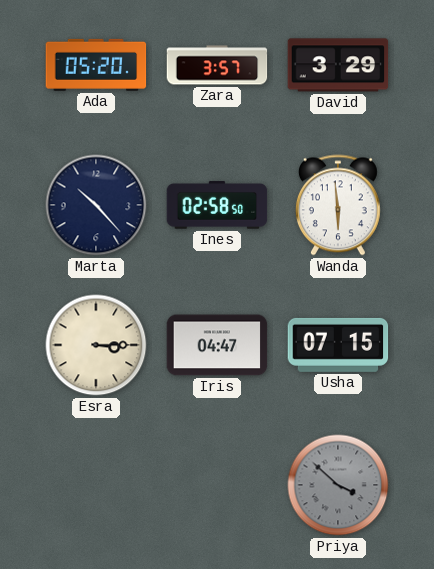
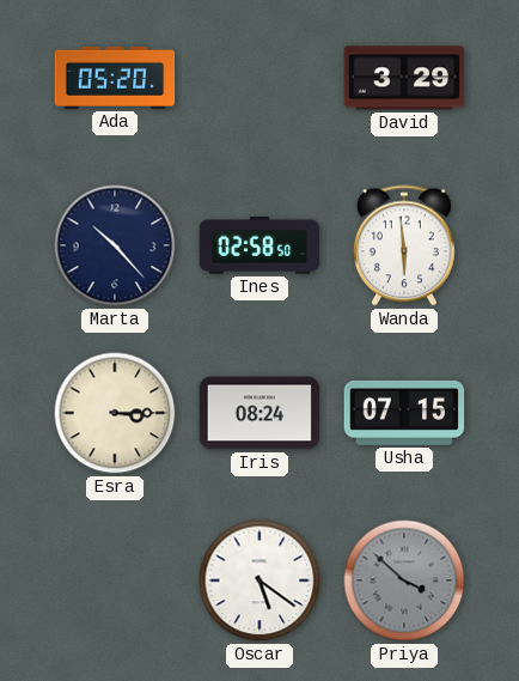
Zara: 3:57 -> none
Iris: 04:47 -> 08:24
Oscar: none -> 5:21
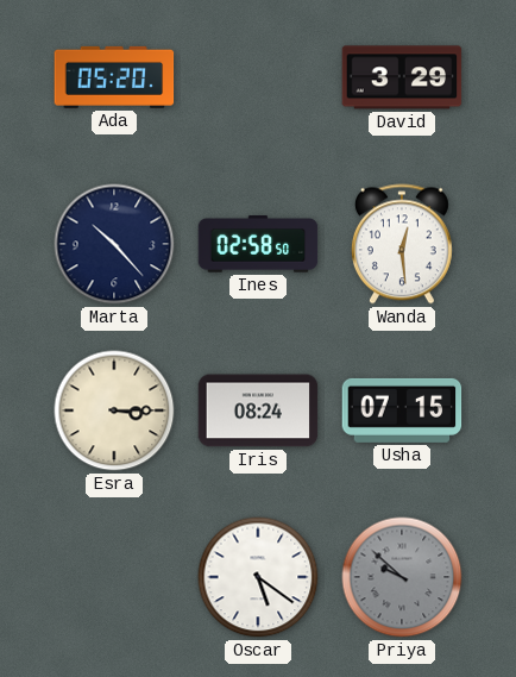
Wanda: 5:59 -> 12:29
Priya: 3:52 -> 9:52
